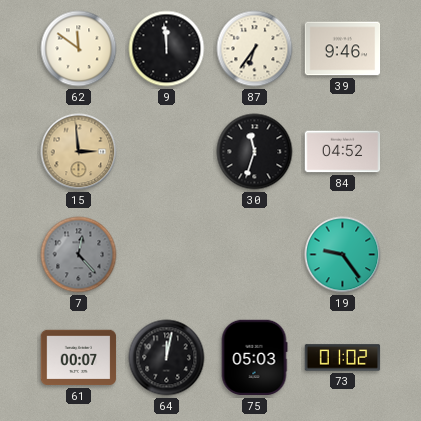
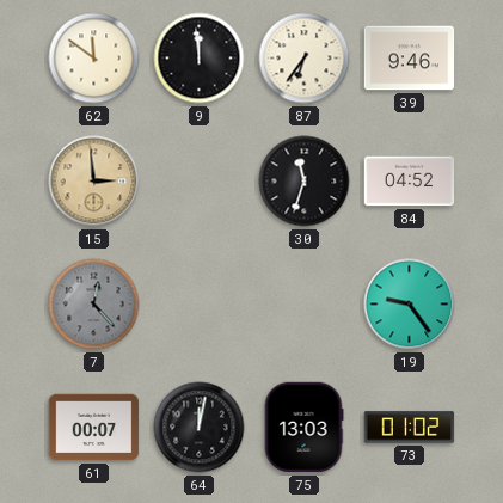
75: 05:03 -> 13:03
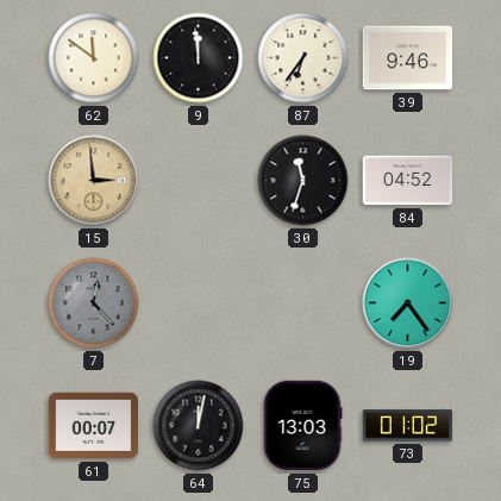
19: 9:24 -> 7:24
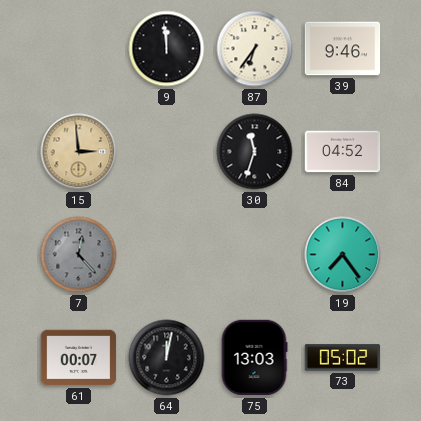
62: 11:51 -> none
73: 01:02 -> 05:02
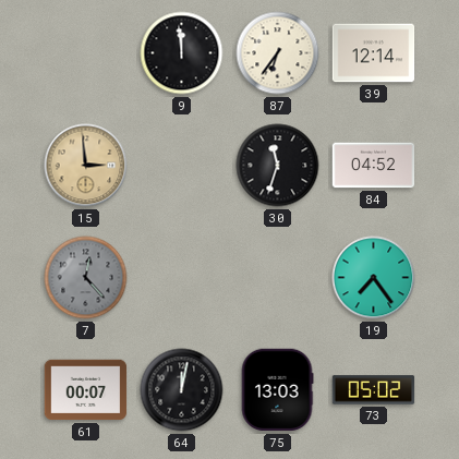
39: 9:46 -> 12:14
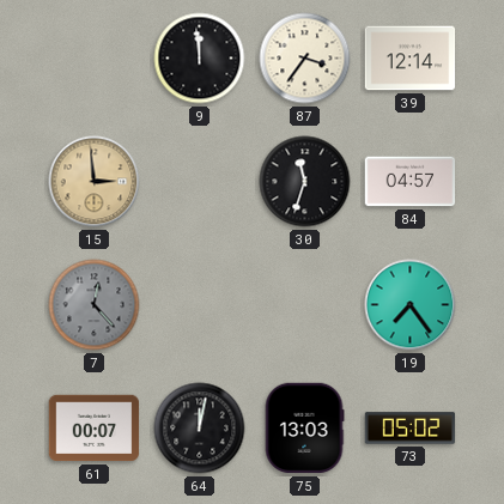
87: 6:36 -> 3:36
84: 04:52 -> 04:57
